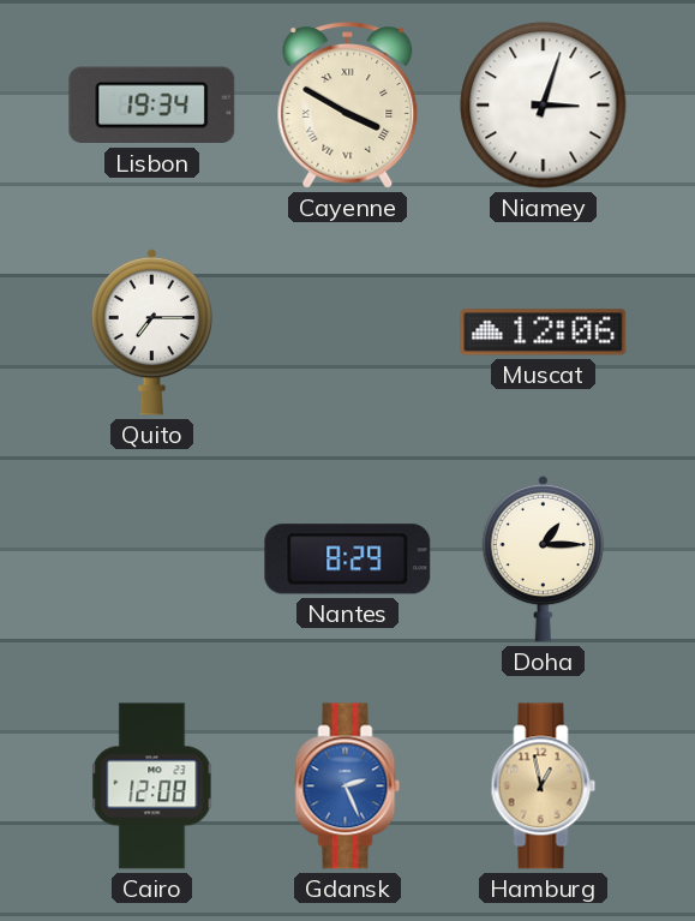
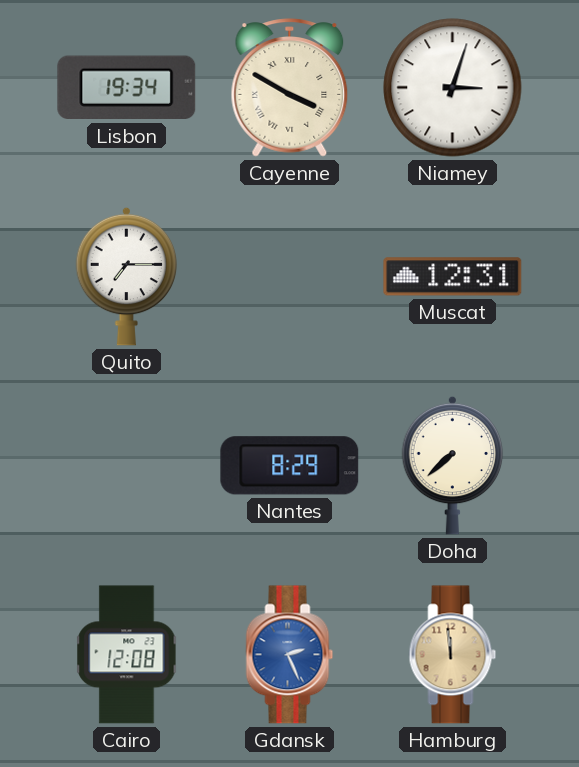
Muscat: 12:06 -> 12:31
Doha: 1:15 -> 7:38
Hamburg: 12:58 -> 11:59
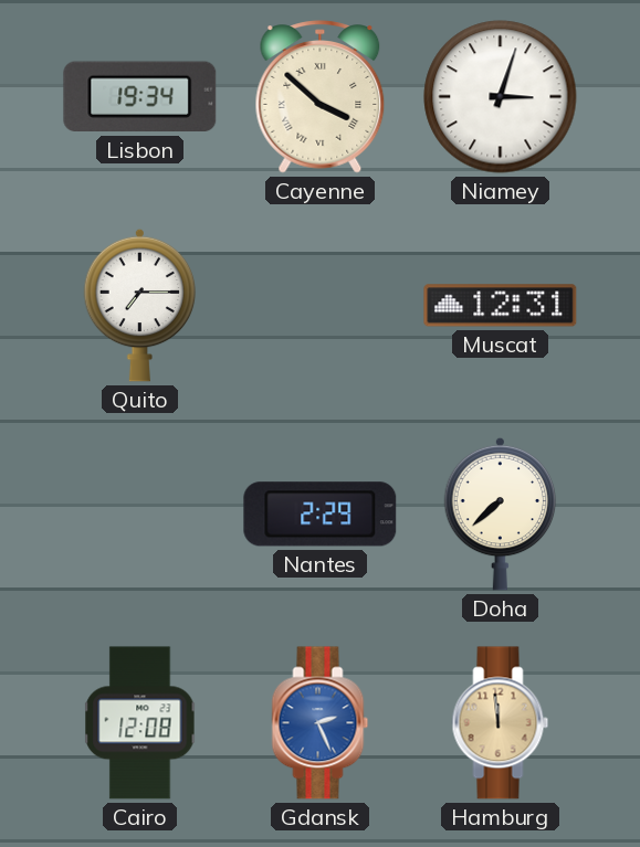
Cayenne: 3:50 -> 3:52
Nantes: 8:29 -> 2:29
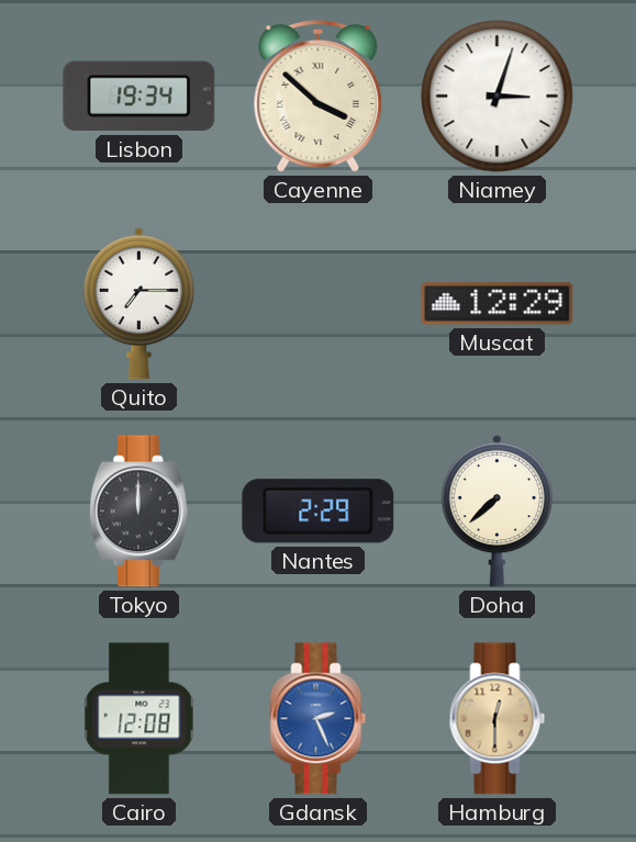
Muscat: 12:31 -> 12:29
Tokyo: none -> 12:00
Hamburg: 11:59 -> 12:30
